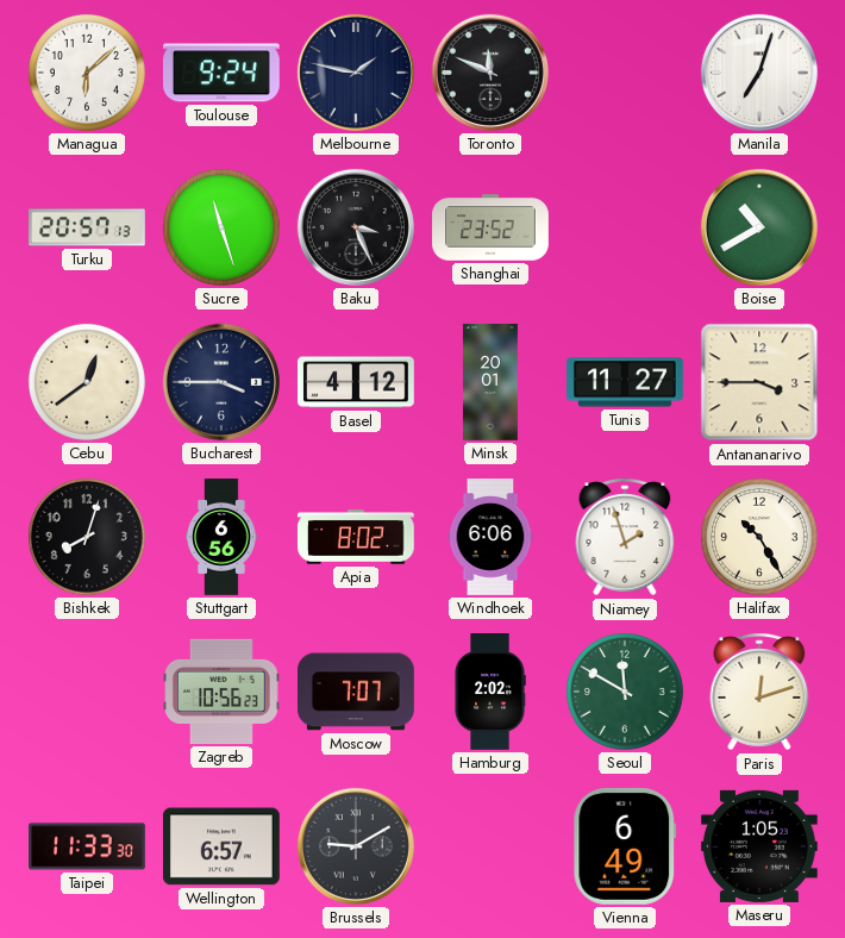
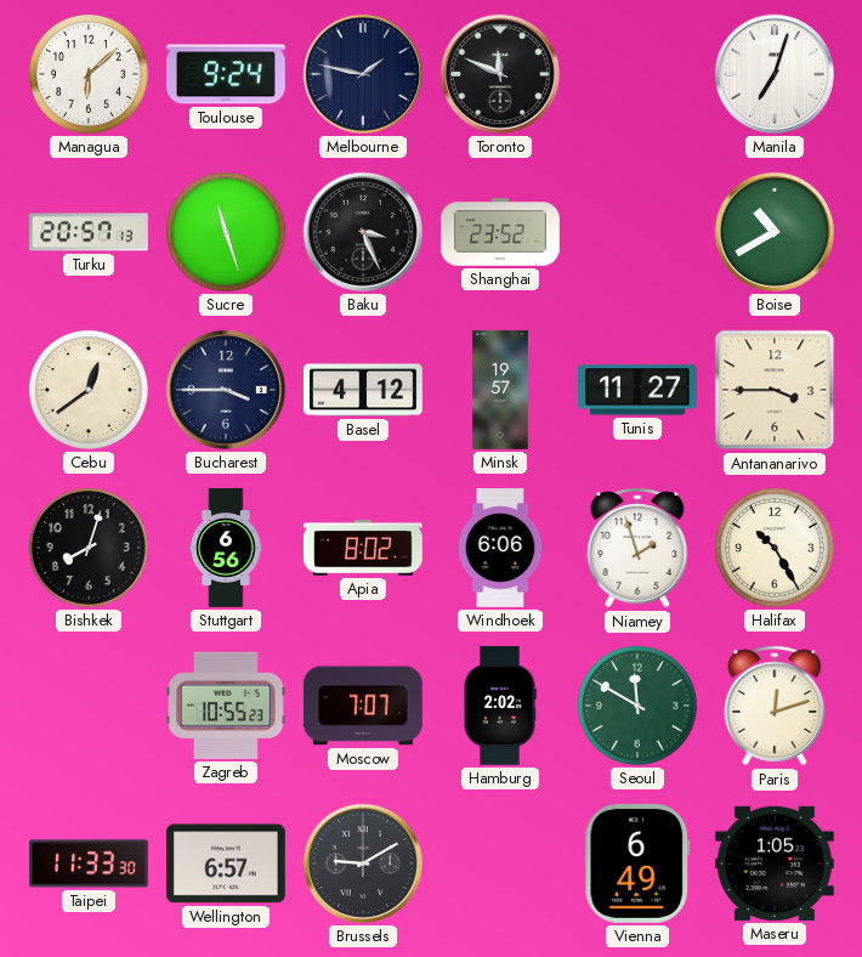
Minsk: 20:01 -> 19:57
Zagreb: 10:56 -> 10:55
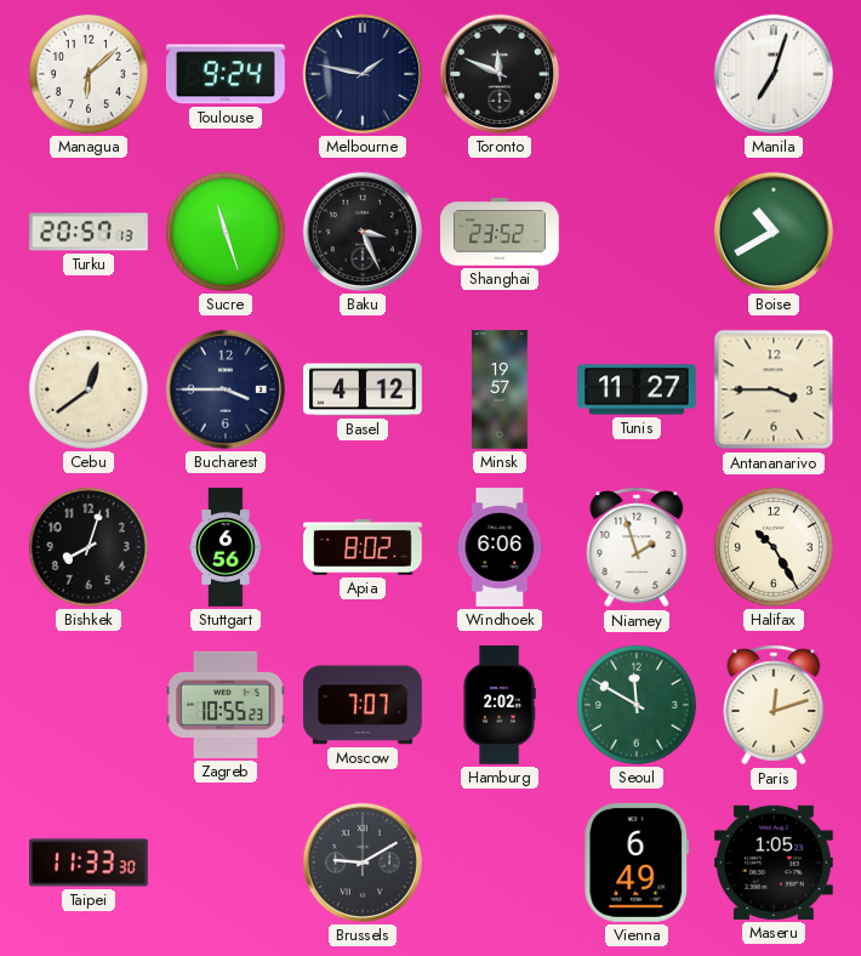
Wellington: 6:57 -> none
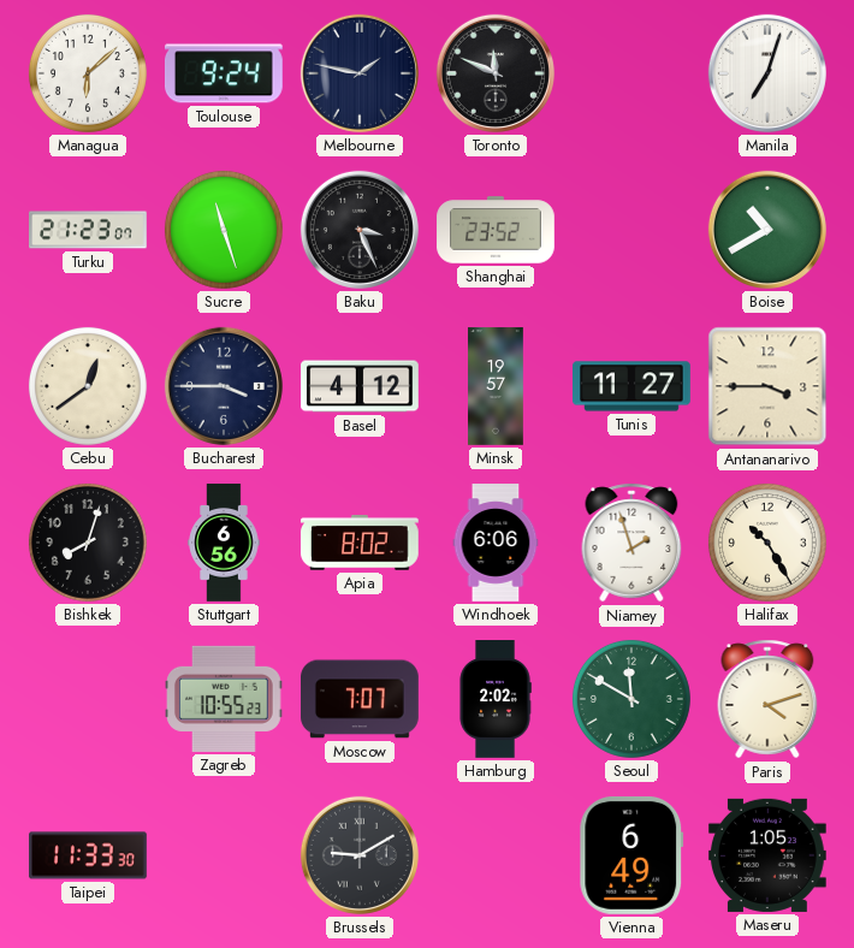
Turku: 20:57 -> 21:23
Paris: 12:12 -> 4:12
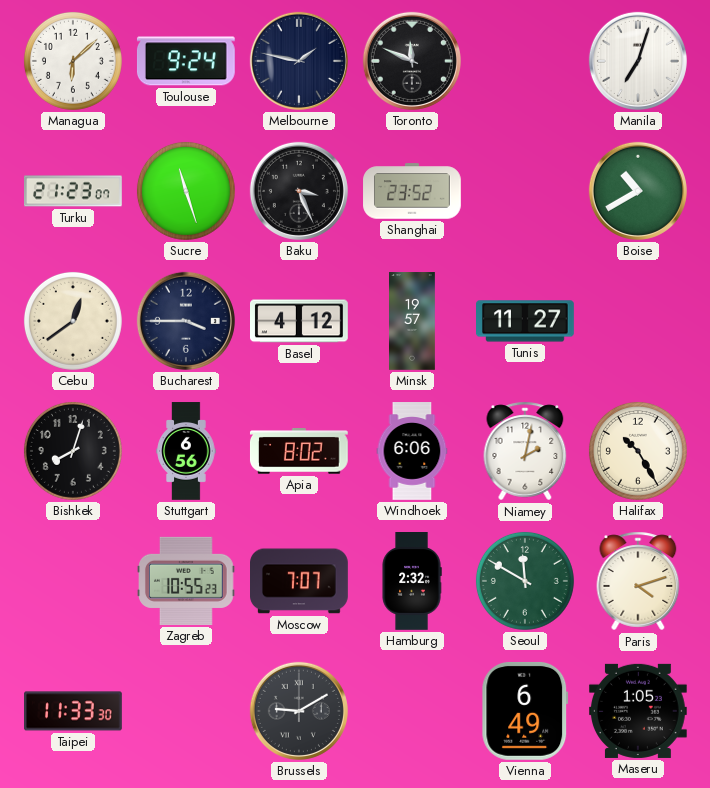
Antananarivo: 3:45 -> none
Niamey: 1:57 -> 2:02
Hamburg: 2:02 -> 2:32
